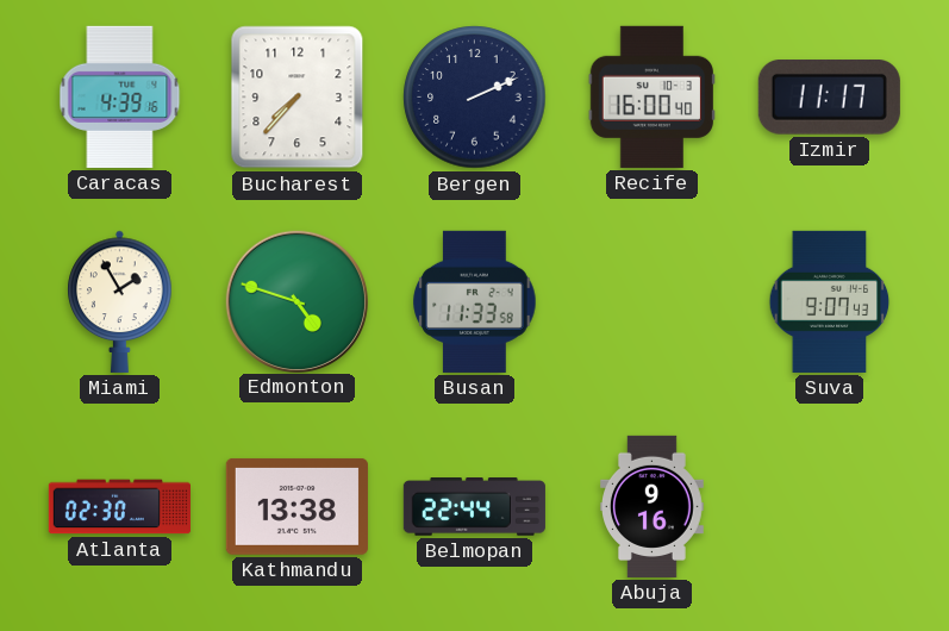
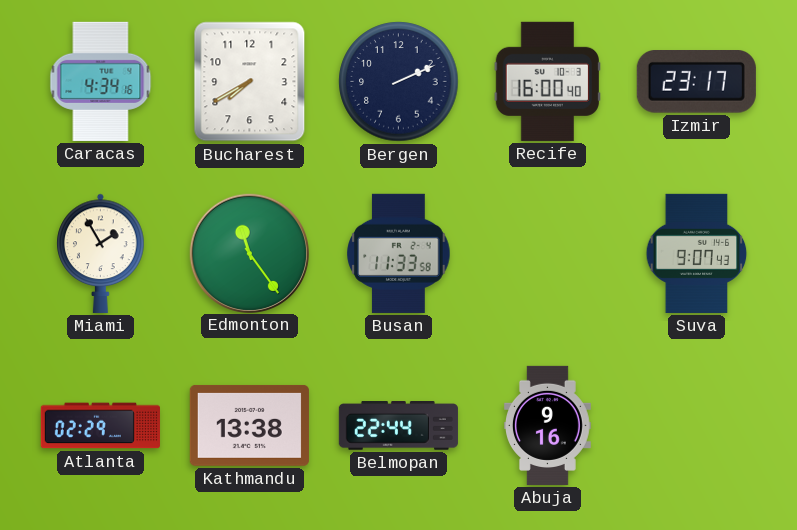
Caracas: 4:39 -> 4:34
Bucharest: 7:37 -> 7:40
Izmir: 11:17 -> 23:17
Edmonton: 4:48 -> 11:24
Atlanta: 02:30 -> 02:29
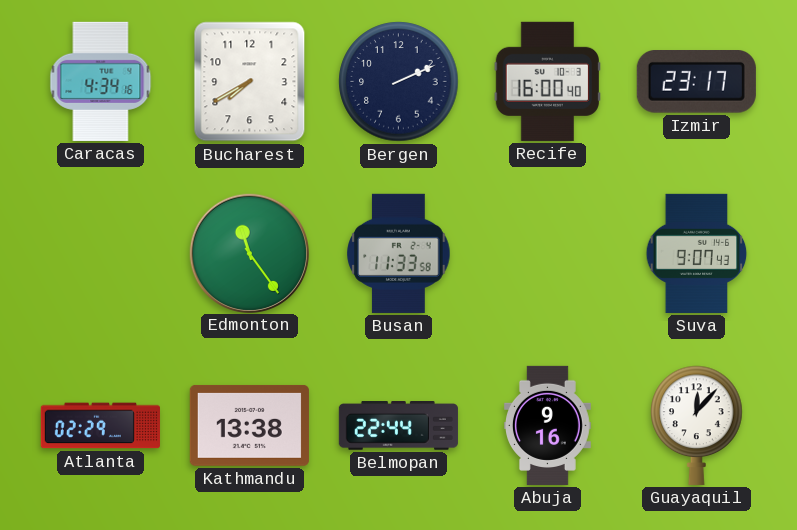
Miami: 1:55 -> none
Guayaquil: none -> 12:07
